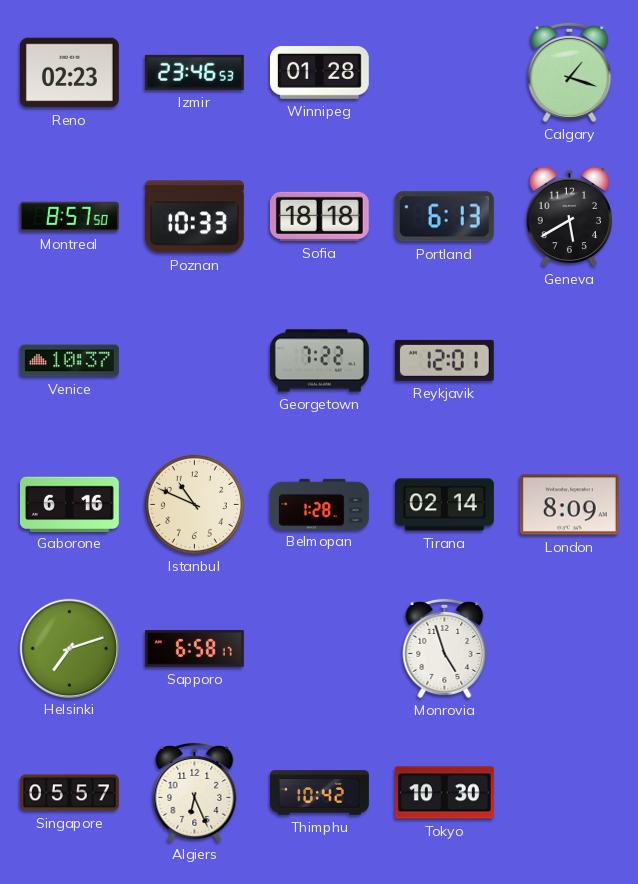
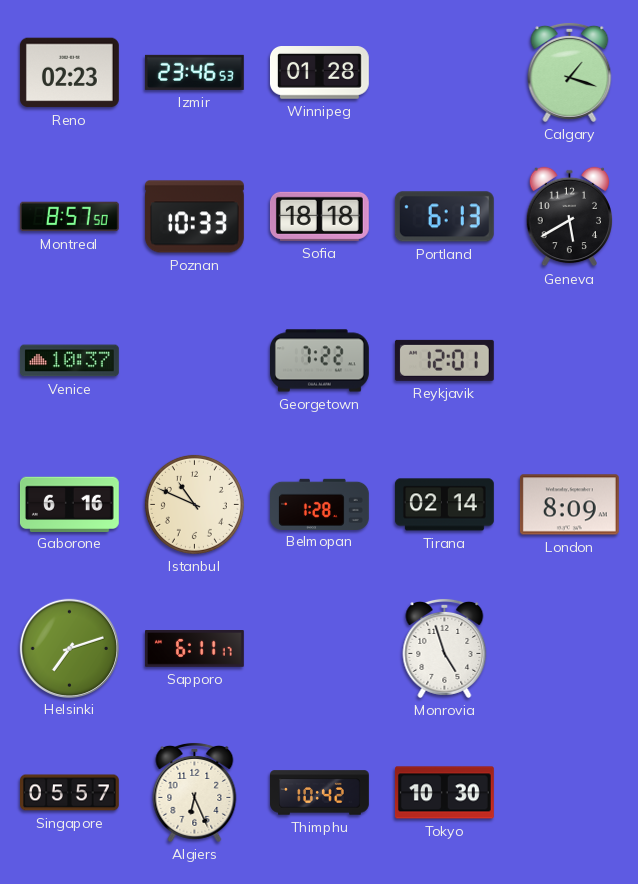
Sapporo: 6:58 -> 6:11
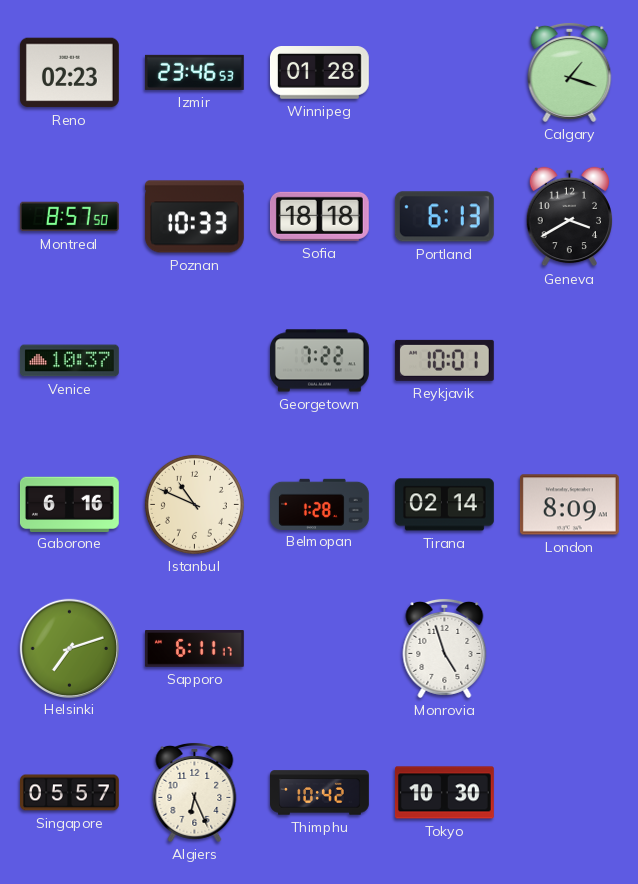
Geneva: 5:40 -> 3:40
Reykjavik: 12:01 -> 10:01
